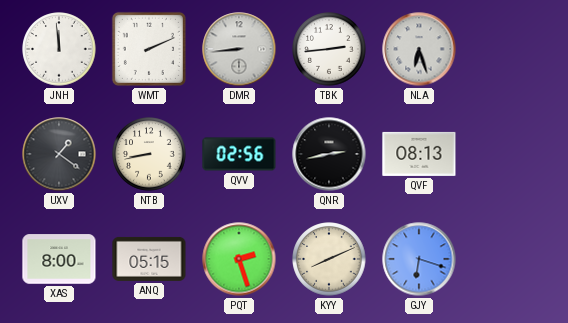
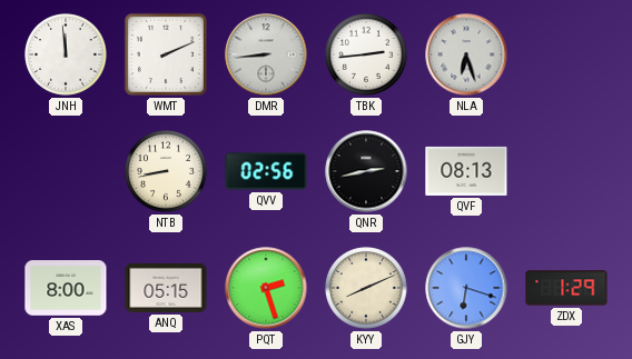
UXV: 1:21 -> none
ZDX: none -> 1:29
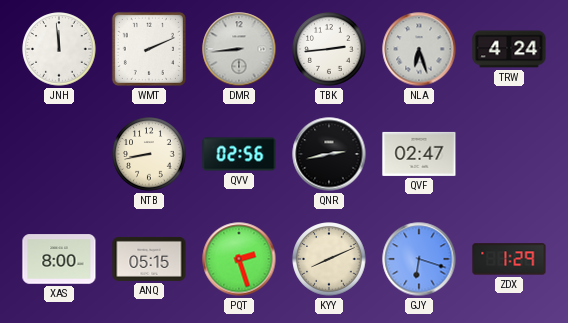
TRW: none -> 4:24
QVF: 08:13 -> 02:47
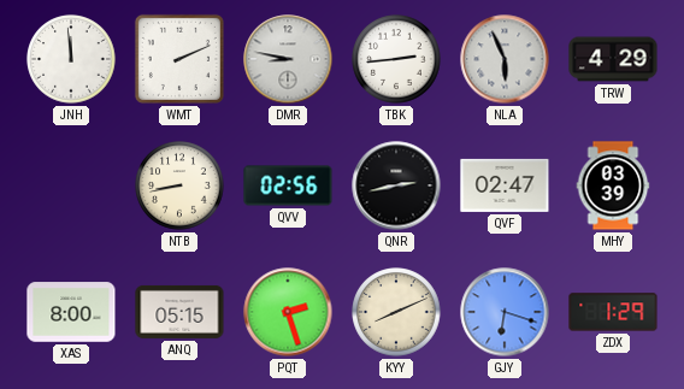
DMR: 8:44 -> 8:47
NLA: 6:27 -> 5:56
TRW: 4:24 -> 4:29
MHY: none -> 03:39
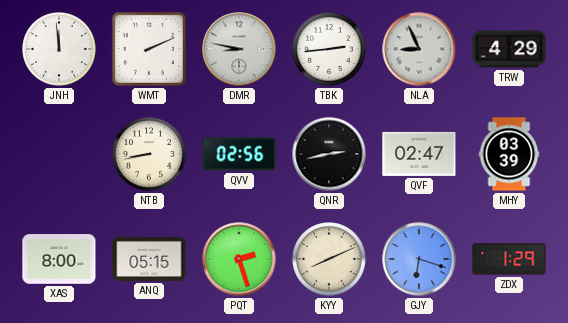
NLA: 5:56 -> 8:56
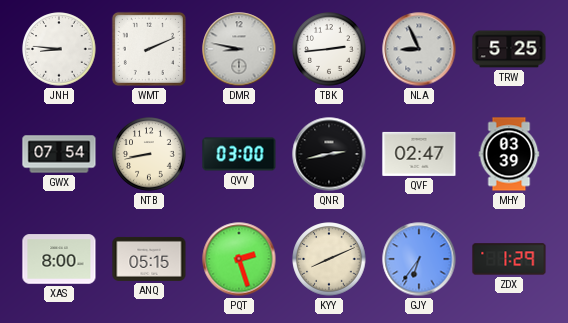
JNH: 11:59 -> 8:46
TRW: 4:29 -> 5:25
GWX: none -> 07:54
QVV: 02:56 -> 03:00
GJY: 6:18 -> 6:36
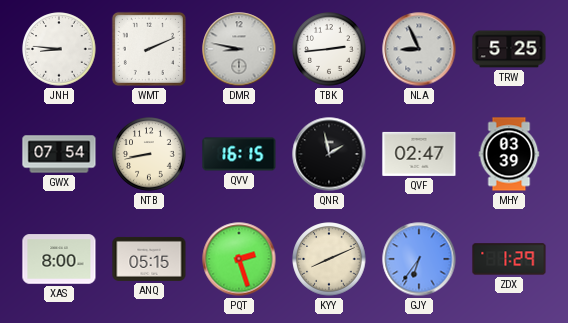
QVV: 03:00 -> 16:15
QNR: 2:43 -> 1:58
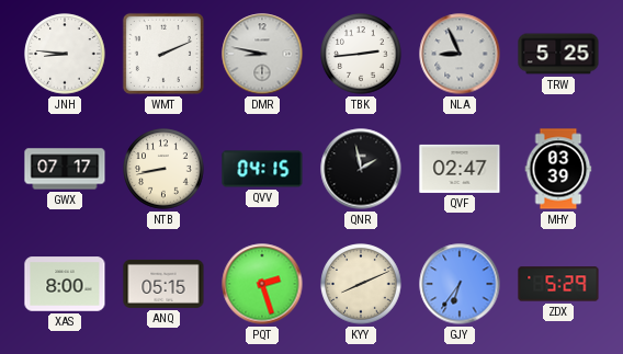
GWX: 07:54 -> 07:17
QVV: 16:15 -> 04:15
ZDX: 1:29 -> 5:29
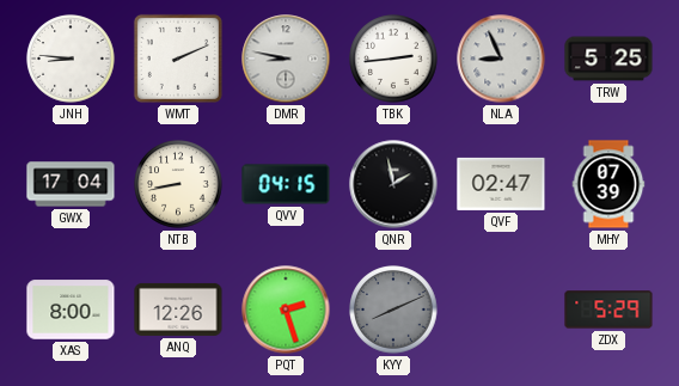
GWX: 07:17 -> 17:04
MHY: 03:39 -> 07:39
ANQ: 05:15 -> 12:26
KYY dial: cream -> grey
GJY: 6:36 -> none
